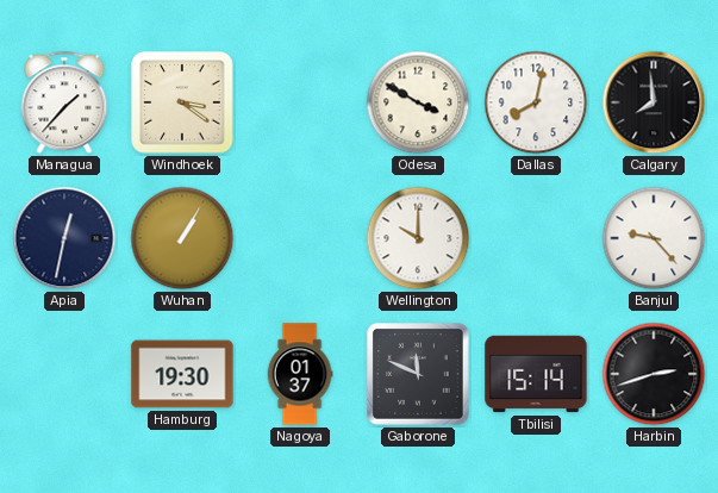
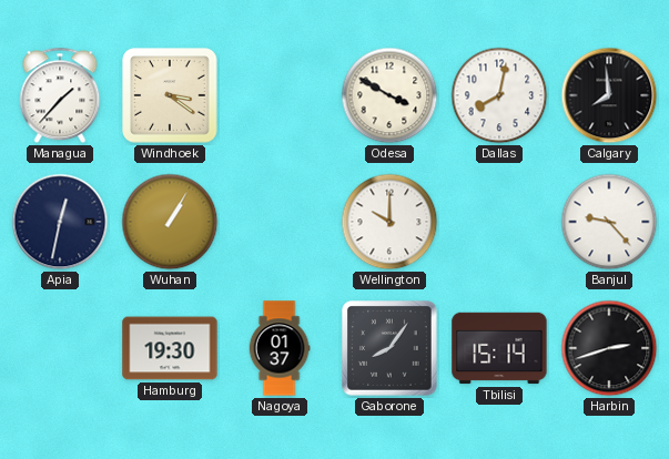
Gaborone: 11:49 -> 8:06
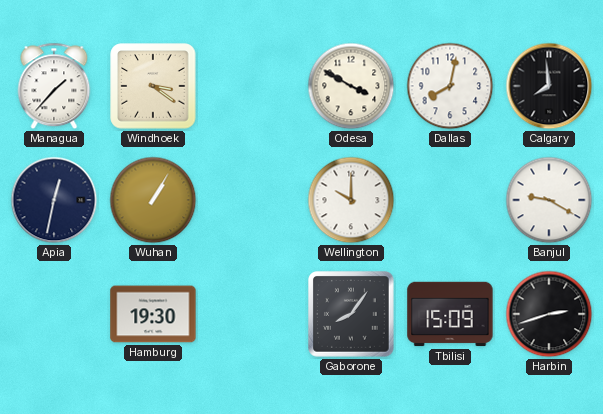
Banjul: 9:23 -> 9:20
Nagoya: 01:37 -> none
Tbilisi: 15:14 -> 15:09
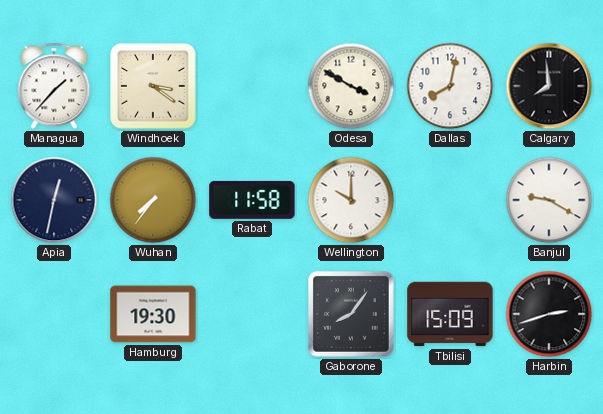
Wuhan: 1:05 -> 7:36
Rabat: none -> 11:58
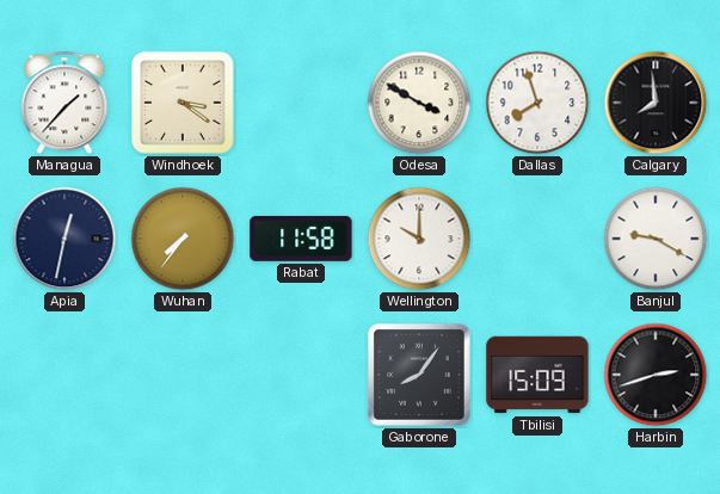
Dallas: 8:02 -> 7:57
Hamburg: 19:30 -> none
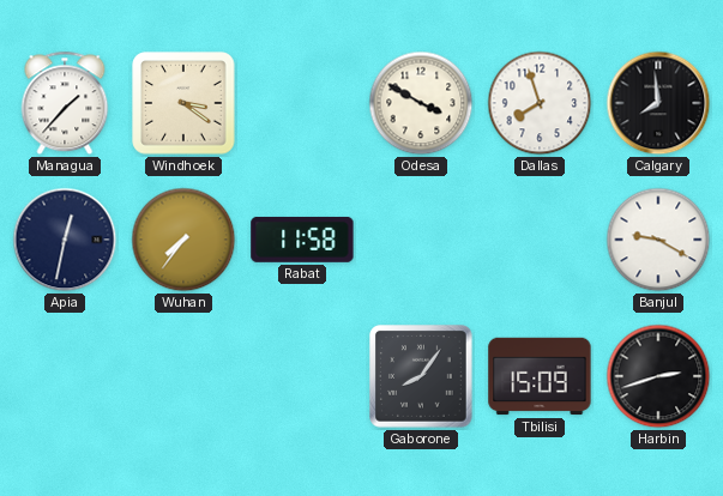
Wellington: 10:00 -> none
